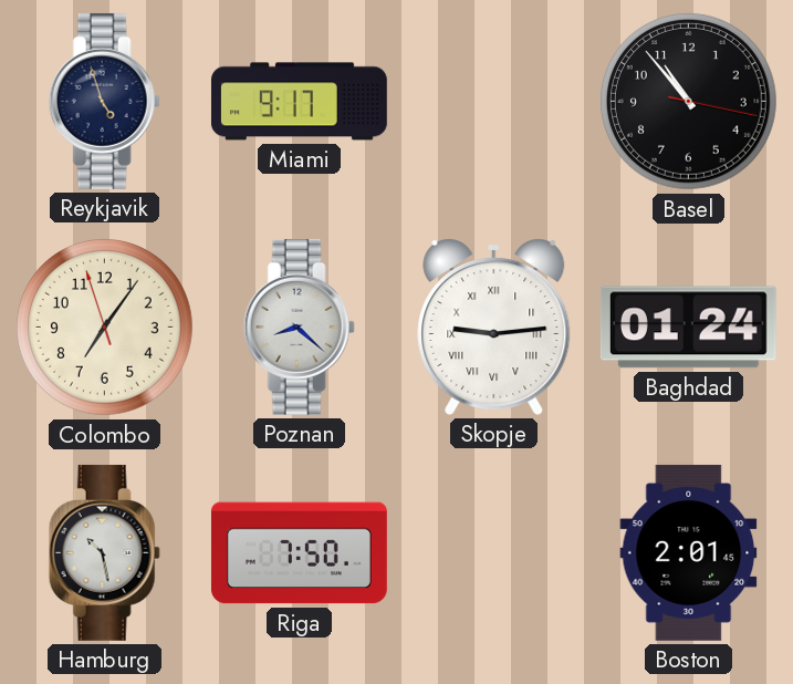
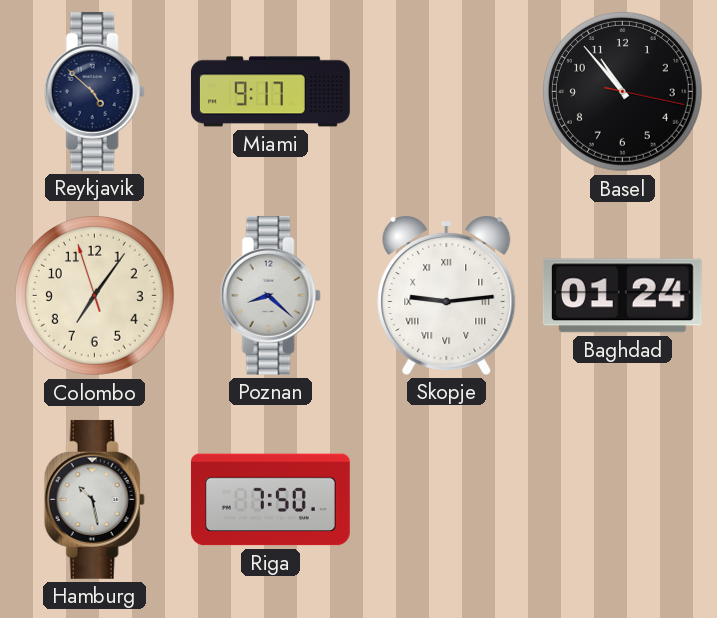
Reykjavik: 4:57 -> 4:52
Boston: 2:01 -> none
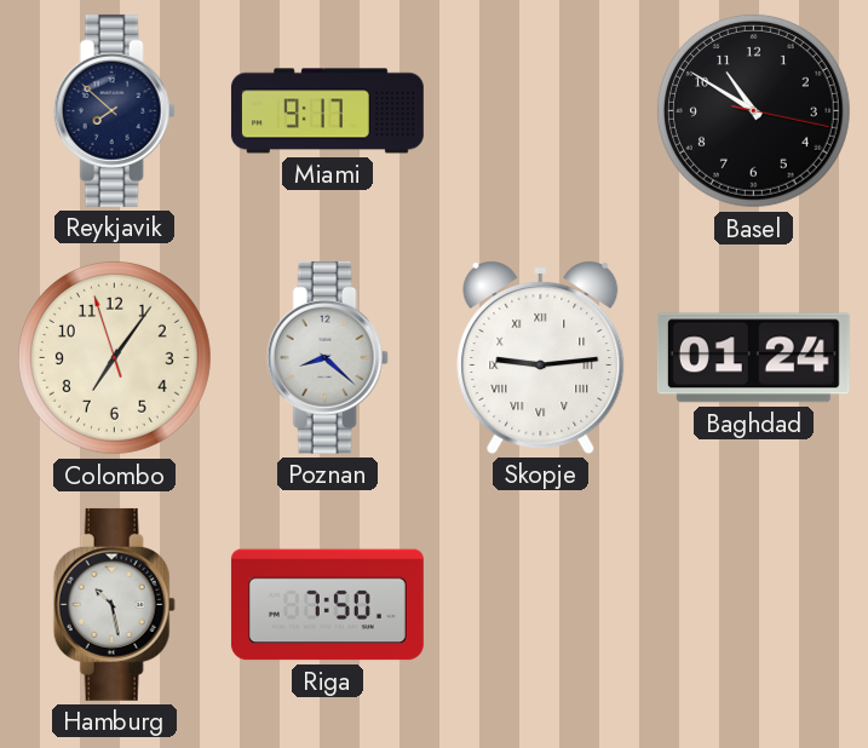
Reykjavik: 4:52 -> 7:52
Basel: 10:53 -> 10:50
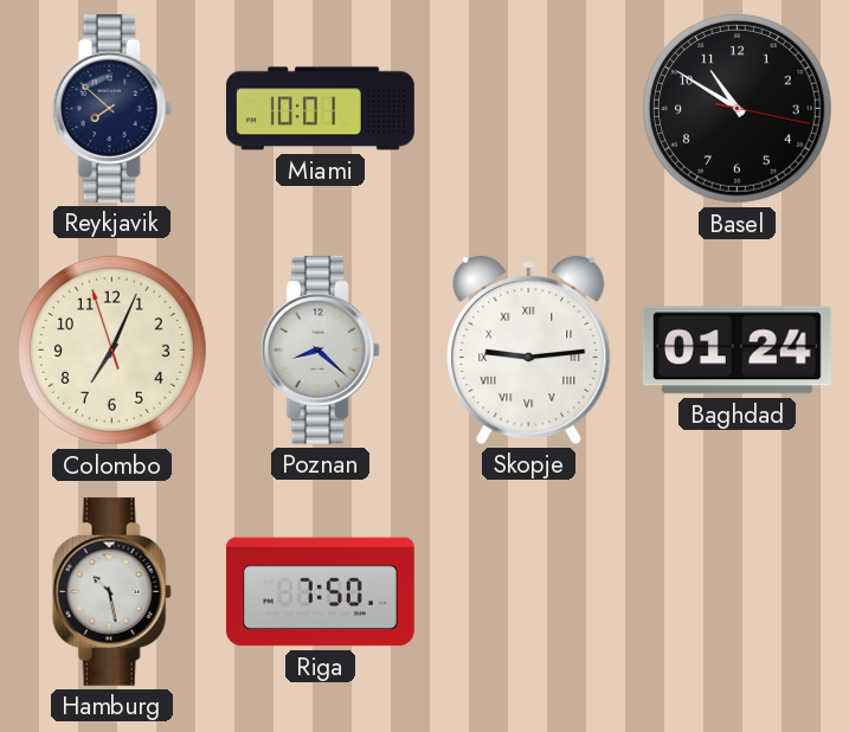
Miami: 9:17 -> 10:01
Colombo: 7:05 -> 7:03
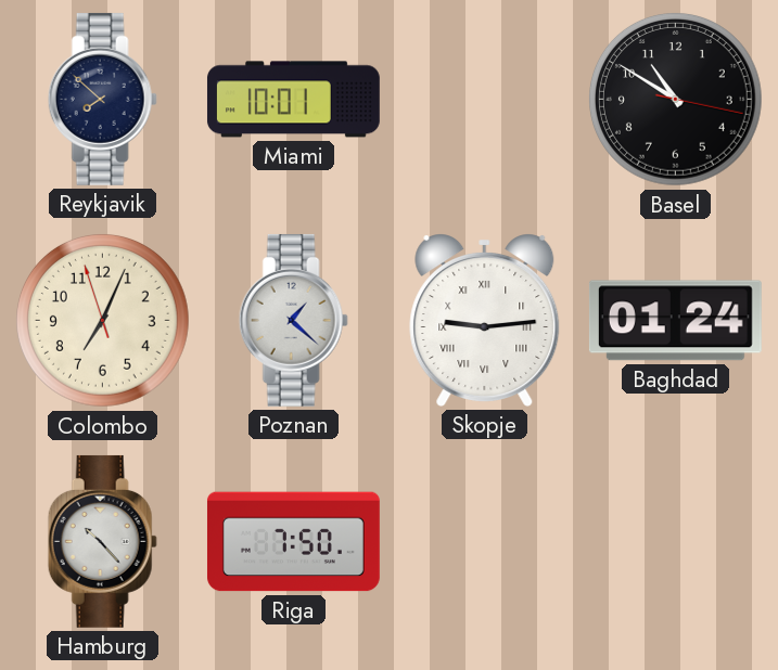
Poznan: 8:22 -> 1:22
Hamburg: 10:28 -> 10:23
